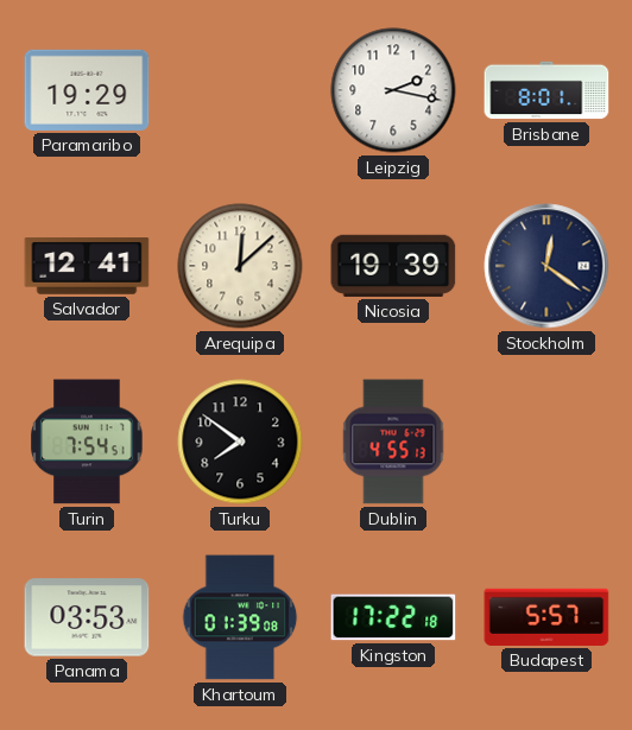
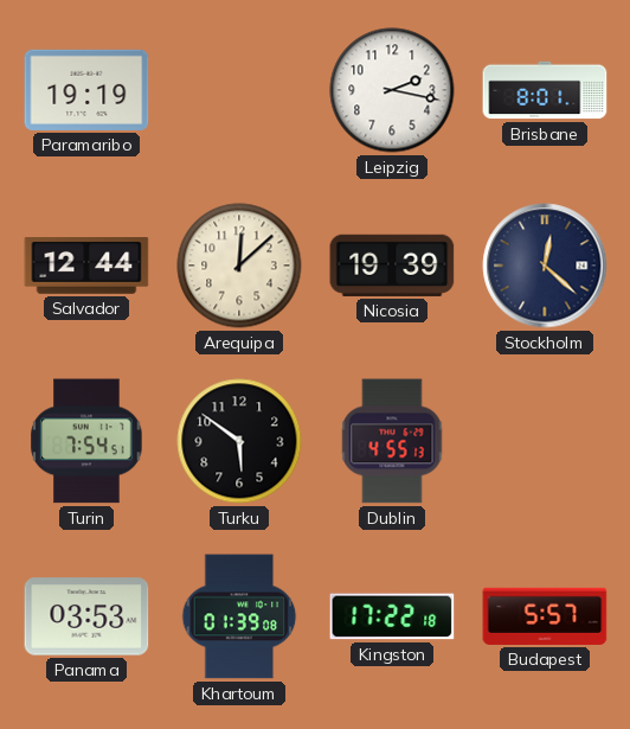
Paramaribo: 19:29 -> 19:19
Salvador: 12:41 -> 12:44
Stockholm: 12:21 -> 12:22
Turku: 7:51 -> 5:51
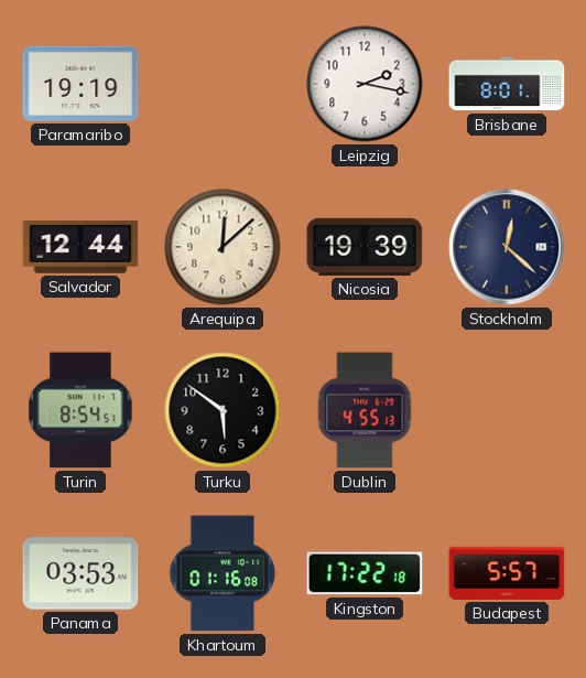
Turin: 7:54 -> 8:54
Khartoum: 01:39 -> 01:16
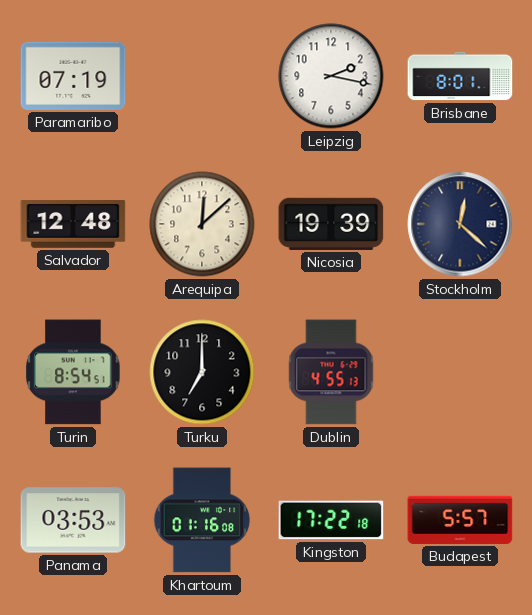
Paramaribo: 19:19 -> 07:19
Salvador: 12:44 -> 12:48
Turku: 5:51 -> 7:00
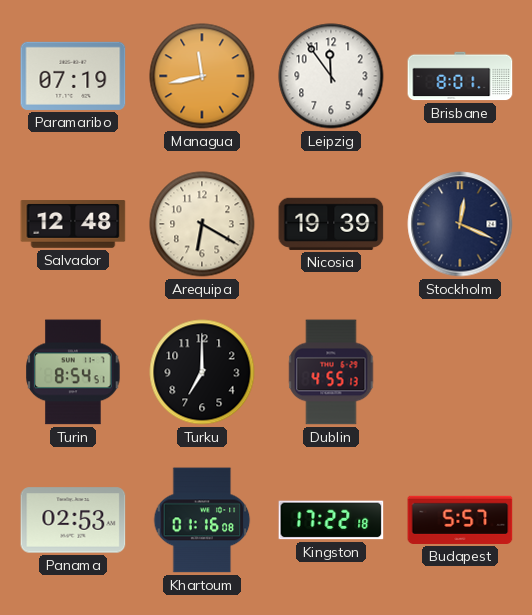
Managua: none -> 11:43
Leipzig: 2:17 -> 11:54
Arequipa: 12:08 -> 6:20
Stockholm: 12:22 -> 12:19
Panama: 03:53 -> 02:53
